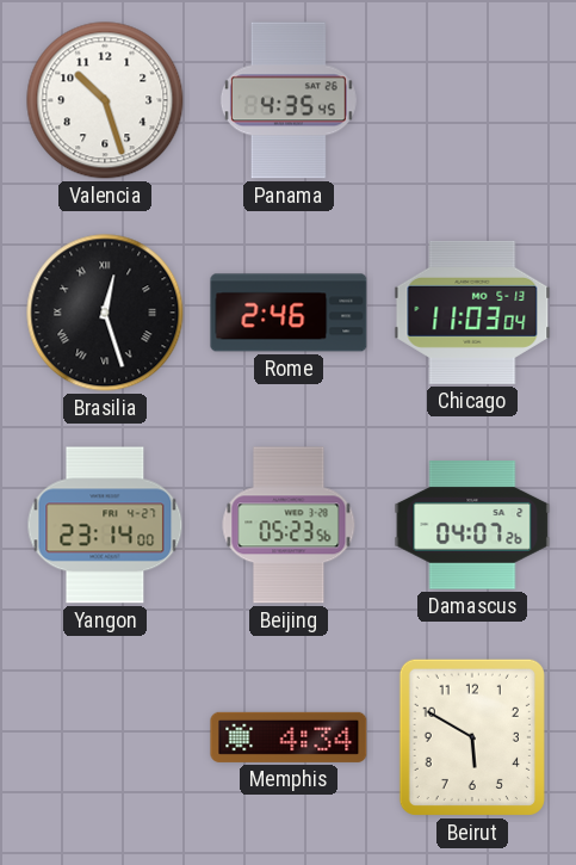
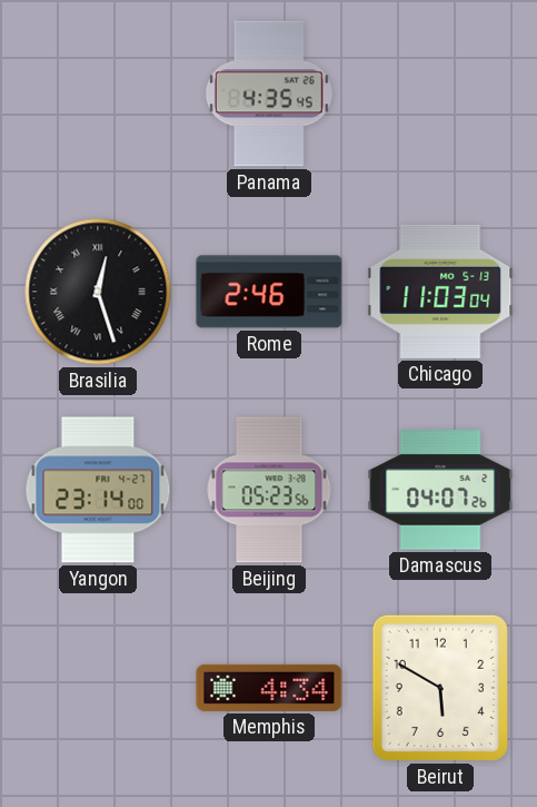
Valencia: 10:27 -> none
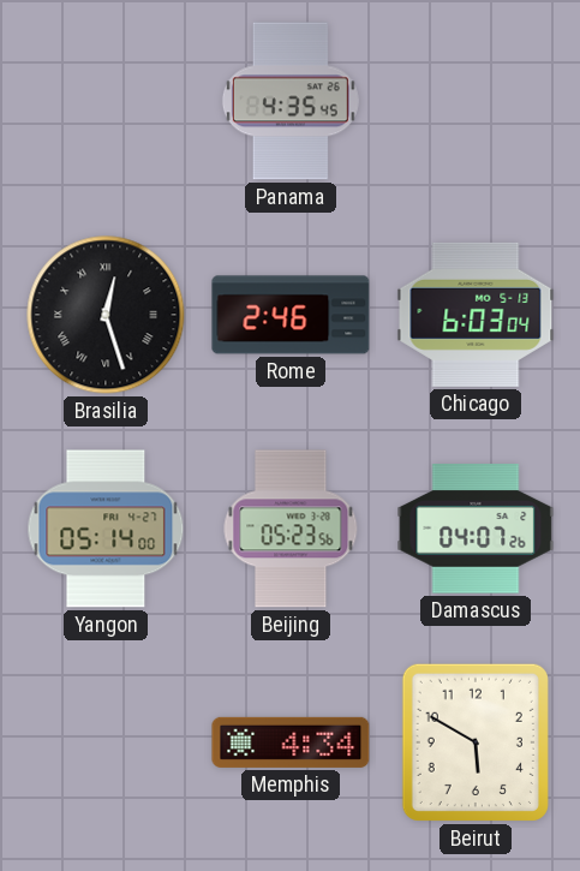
Chicago: 11:03 -> 6:03
Yangon: 23:14 -> 05:14
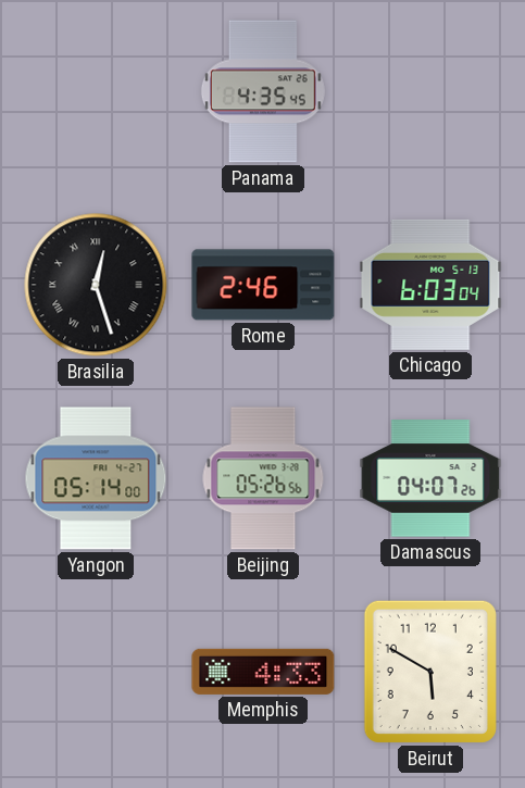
Beijing: 05:23 -> 05:26
Memphis: 4:34 -> 4:33
